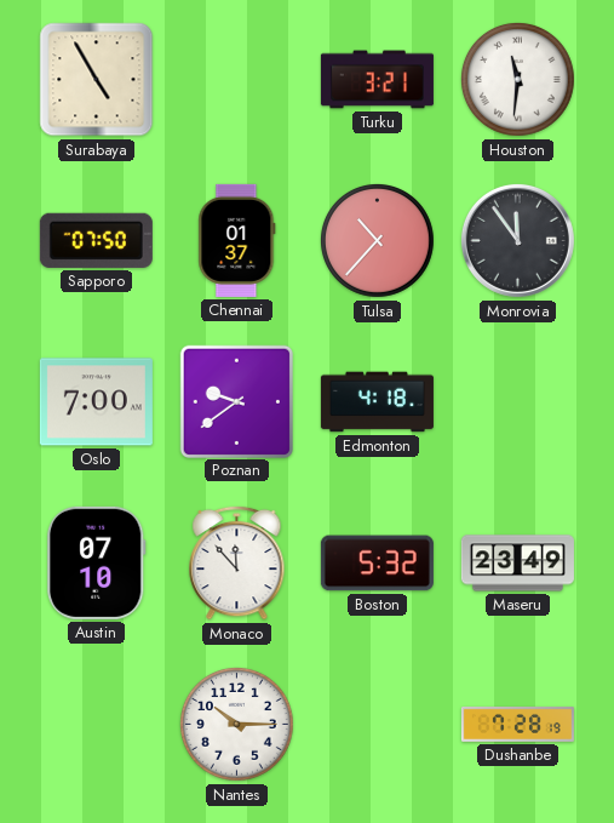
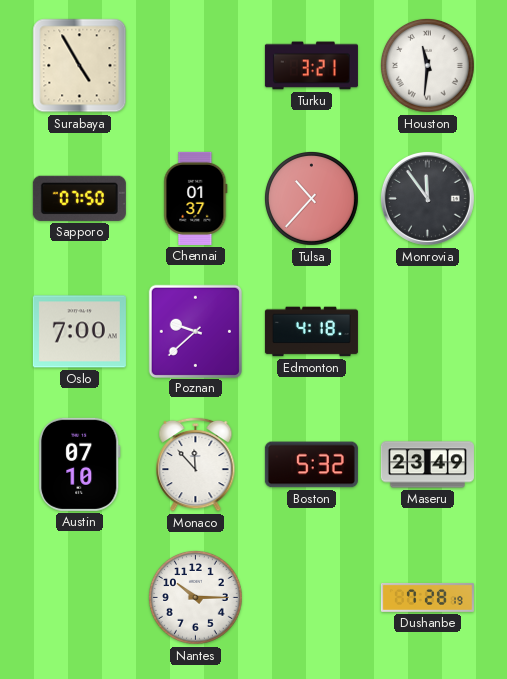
Poznan: 9:39 -> 9:38
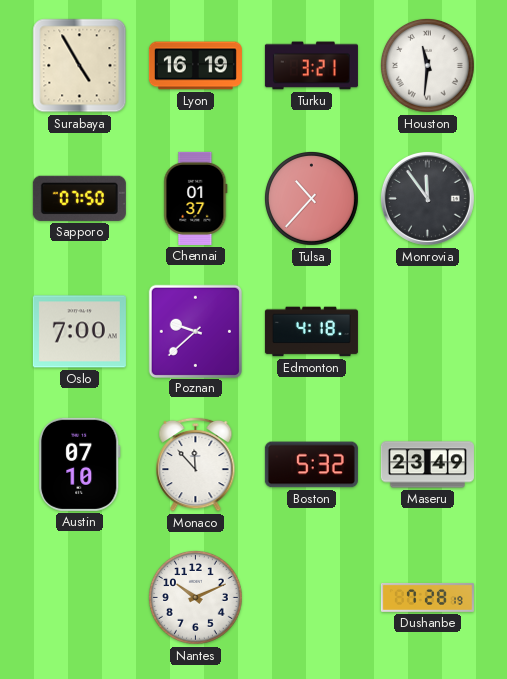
Lyon: none -> 16:19
Nantes: 10:15 -> 10:11
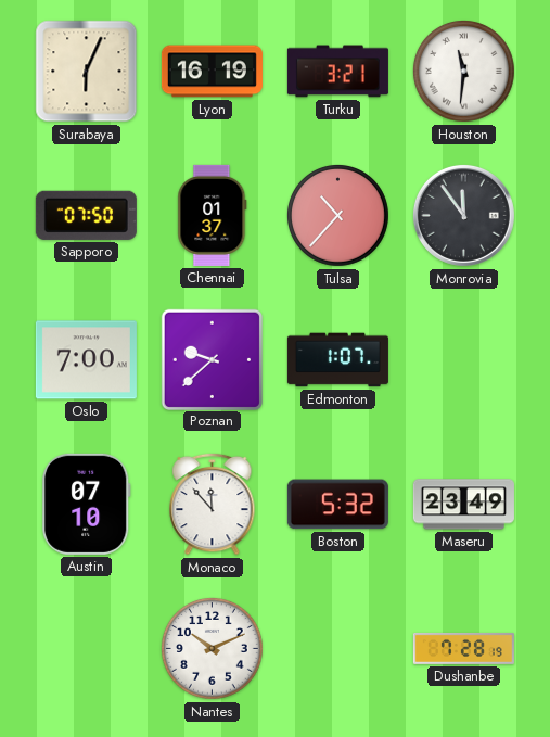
Surabaya: 4:55 -> 6:04
Edmonton: 4:18 -> 1:07
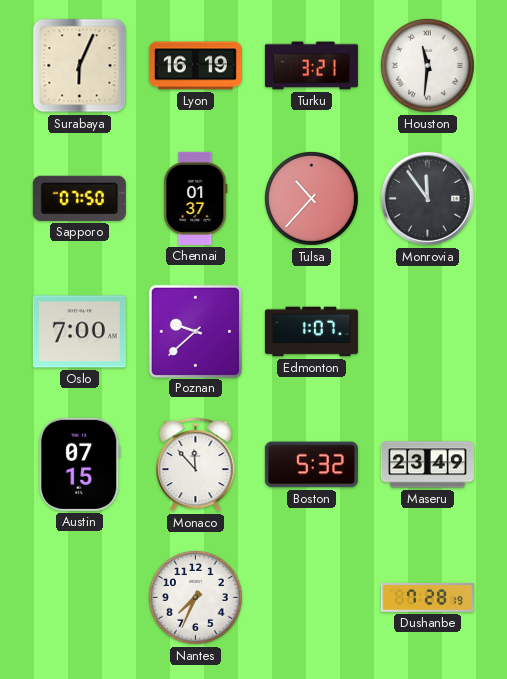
Austin: 07:10 -> 07:15
Nantes: 10:11 -> 7:34
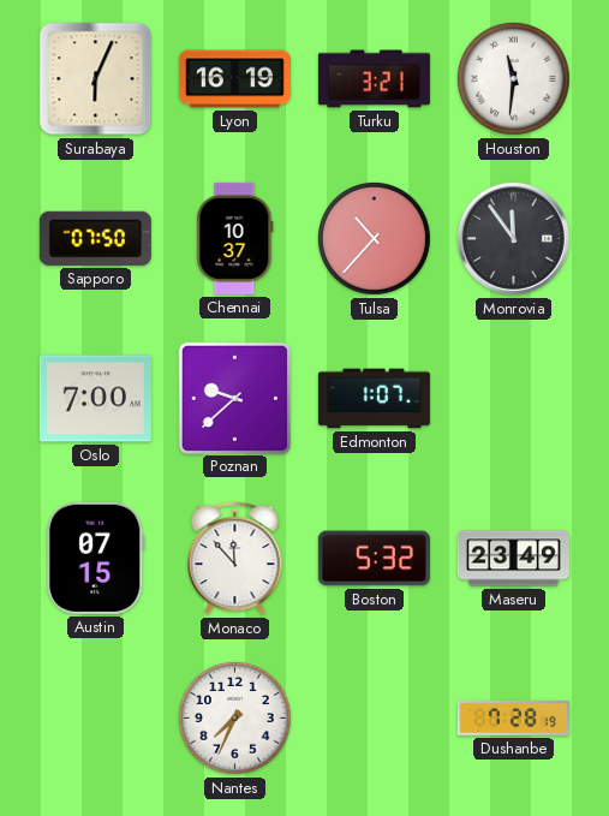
Chennai: 01:37 -> 10:37
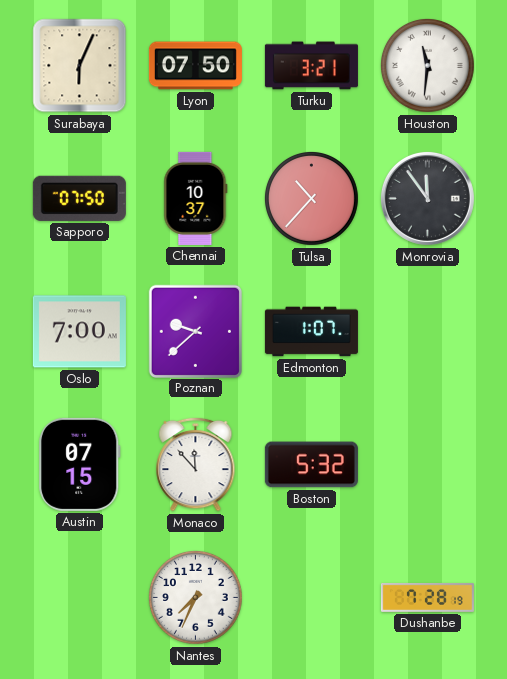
Lyon: 16:19 -> 07:50
Maseru: 23:49 -> none
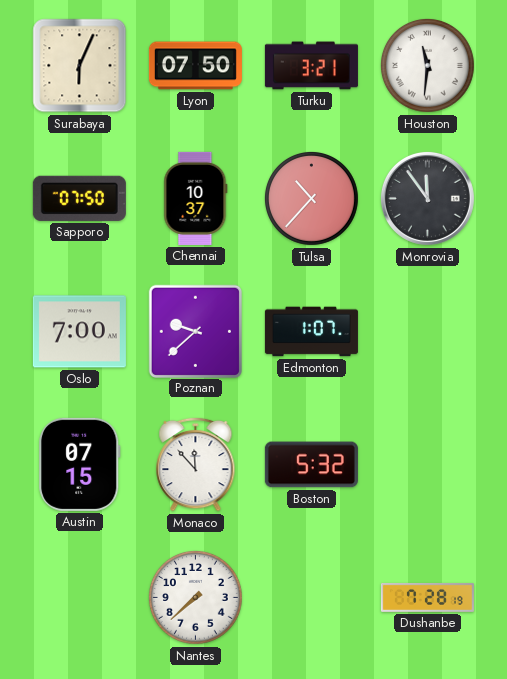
Nantes: 7:34 -> 7:38
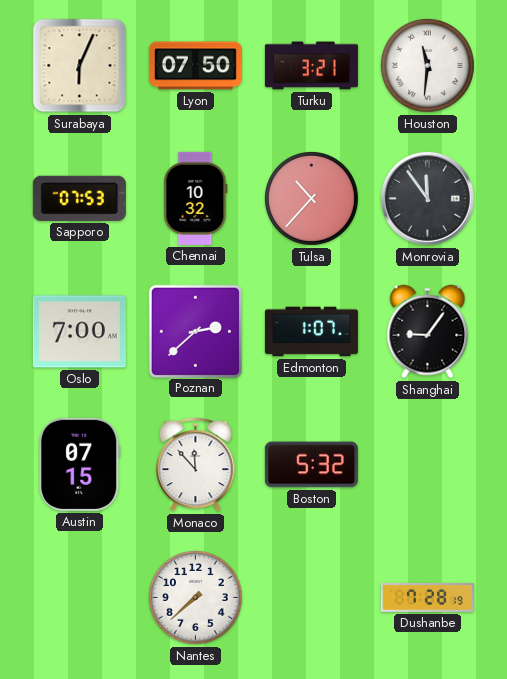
Sapporo: 07:50 -> 07:53
Chennai: 10:37 -> 10:32
Poznan: 9:38 -> 2:38
Shanghai: none -> 9:06
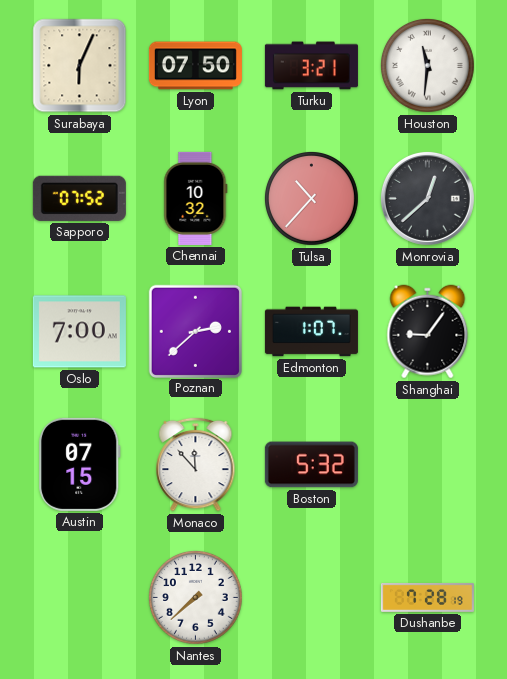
Sapporo: 07:53 -> 07:52
Monrovia: 11:54 -> 12:38
